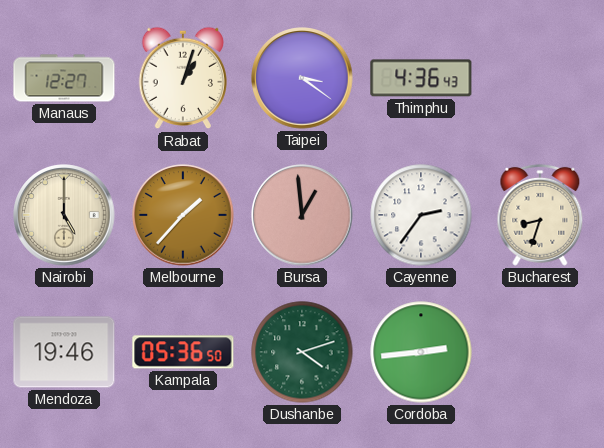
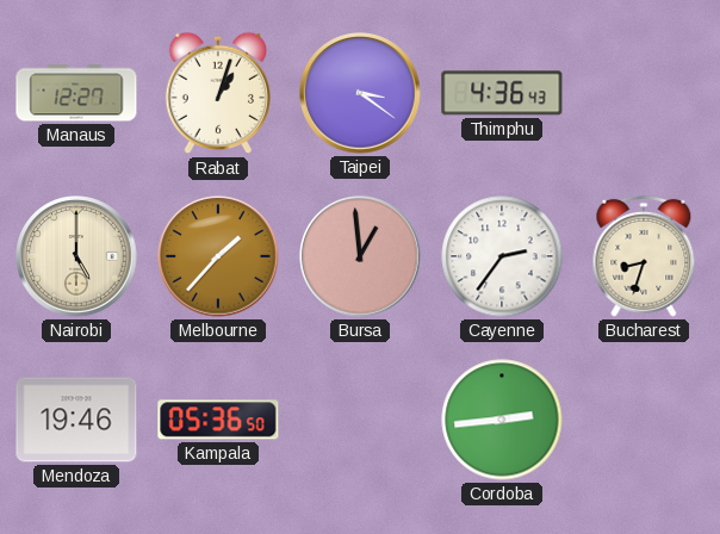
Dushanbe: 4:12 -> none
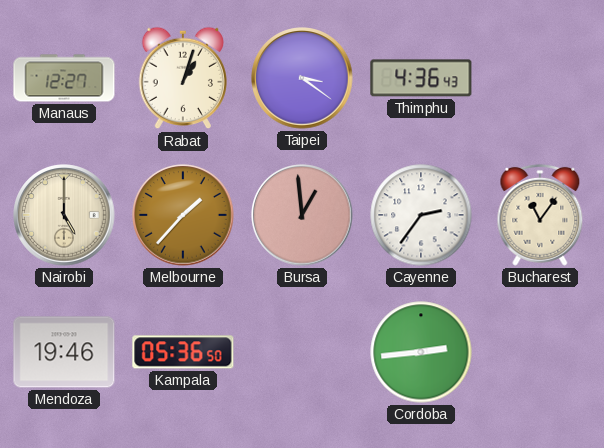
Bucharest: 8:33 -> 11:06
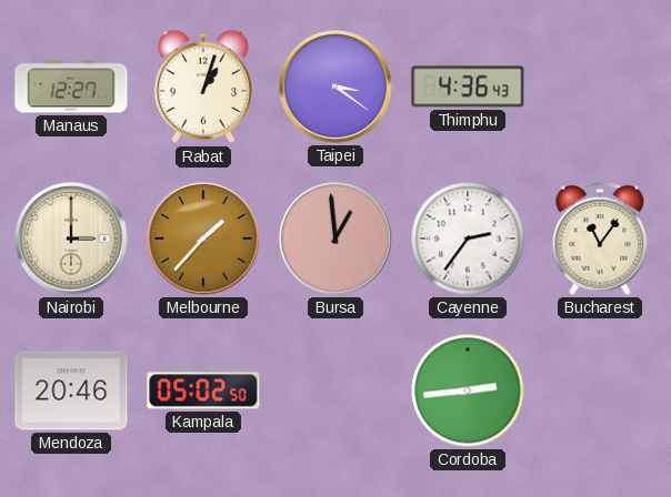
Nairobi: 5:00 -> 3:00
Mendoza: 19:46 -> 20:46
Kampala: 05:36 -> 05:02
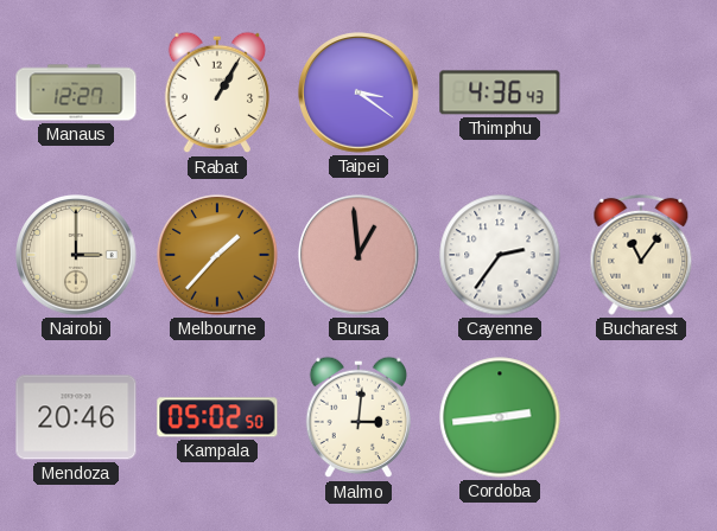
Rabat: 1:03 -> 1:05
Malmo: none -> 3:01
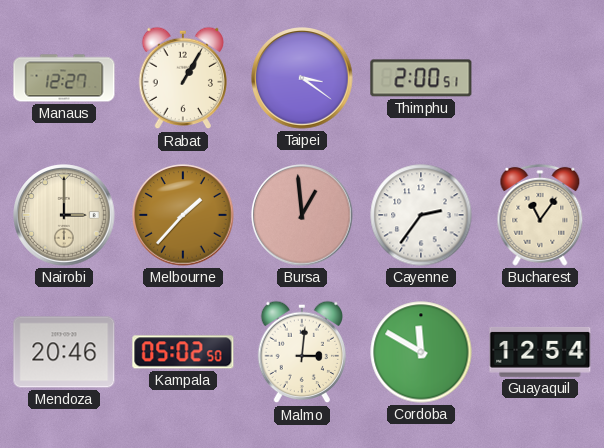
Thimphu: 4:36 -> 2:00
Cordoba: 2:44 -> 11:50
Guayaquil: none -> 12:54
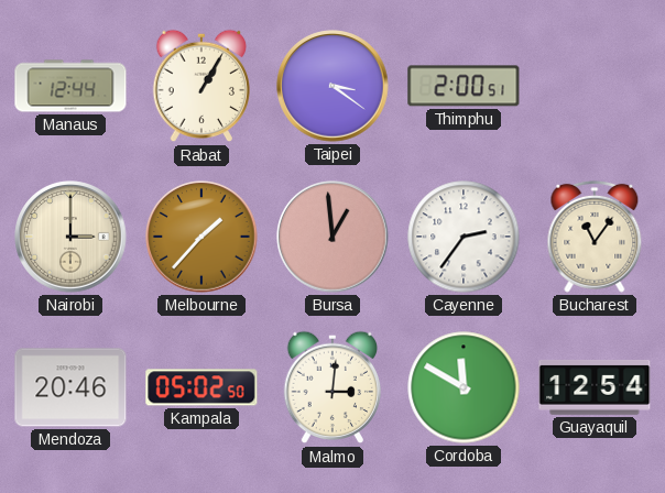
Manaus: 12:27 -> 12:44
